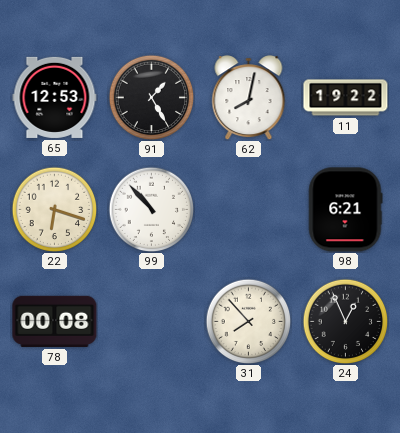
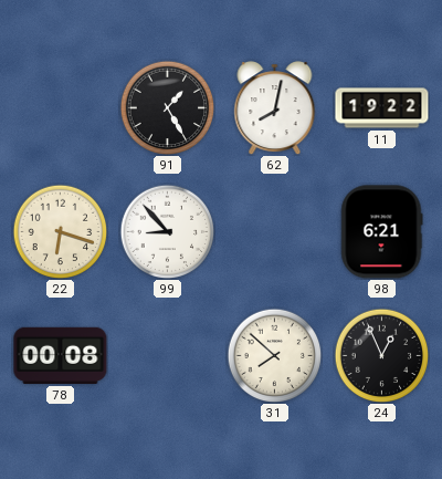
65: 12:53 -> none
99: 10:53 -> 8:53
31: 7:53 -> 7:52
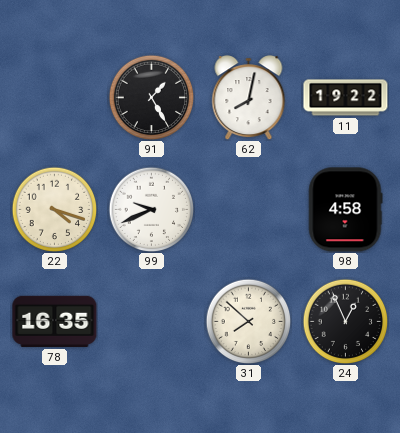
22: 6:18 -> 4:18
99: 8:53 -> 9:41
98: 6:21 -> 4:58
78: 00:08 -> 16:35
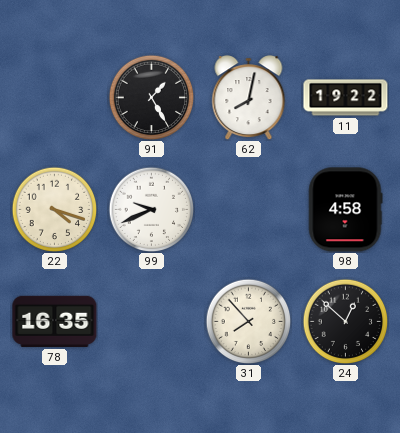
31: 7:52 -> 7:53
24: 12:56 -> 12:52
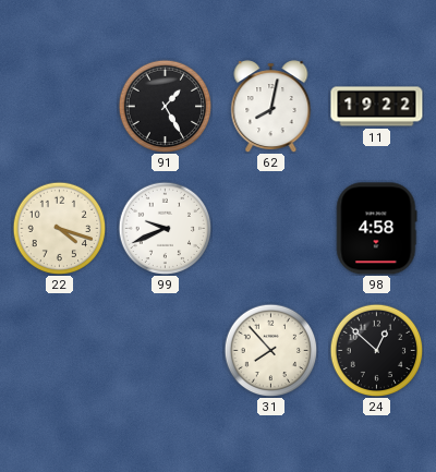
78: 16:35 -> none
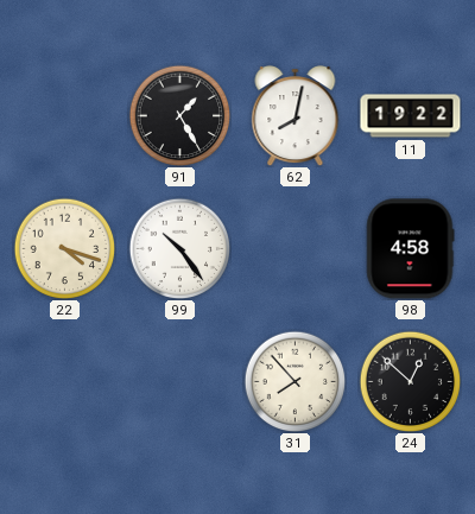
99: 9:41 -> 10:24
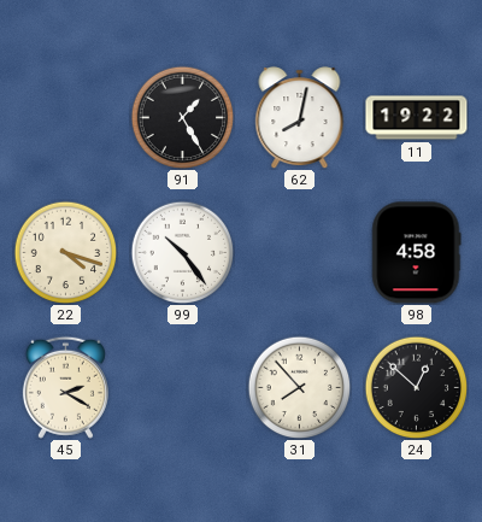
45: none -> 2:20
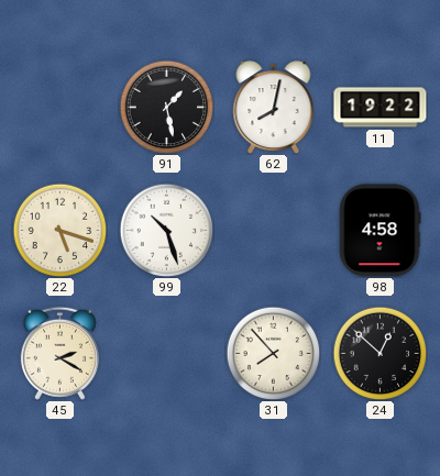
91: 1:25 -> 1:28
22: 4:18 -> 5:18
99: 10:24 -> 10:27
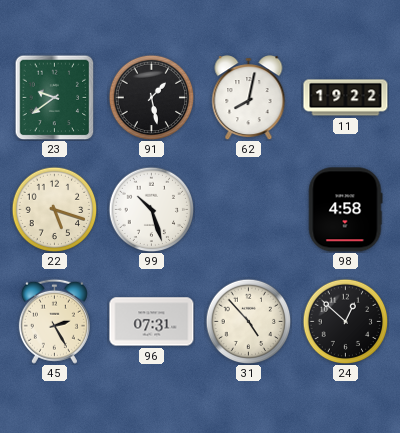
23: none -> 9:39
45: 2:20 -> 2:25
96: none -> 07:31
31: 7:53 -> 4:53
